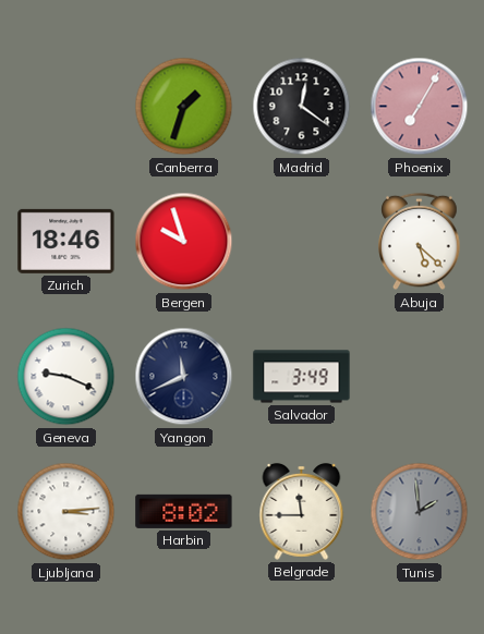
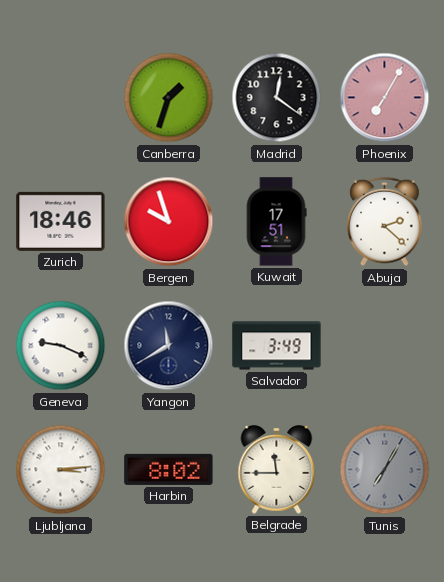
Kuwait: none -> 17:51
Abuja: 5:22 -> 2:22
Yangon: 11:41 -> 11:40
Tunis: 1:59 -> 7:05
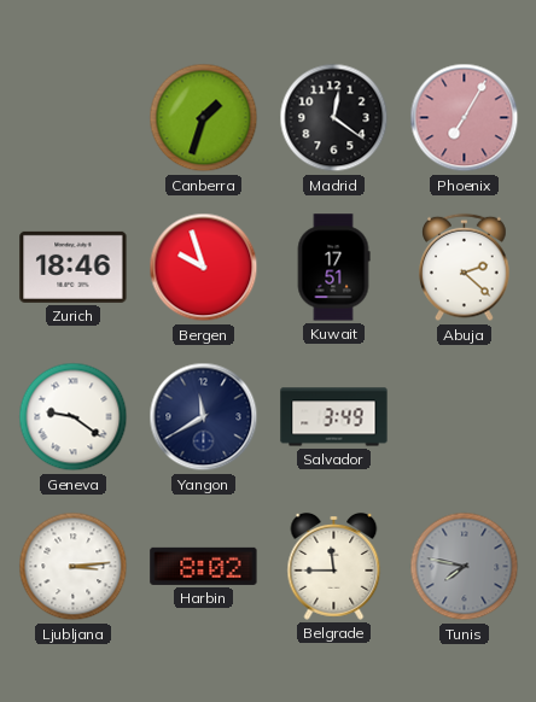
Geneva: 9:19 -> 9:21
Tunis: 7:05 -> 7:47
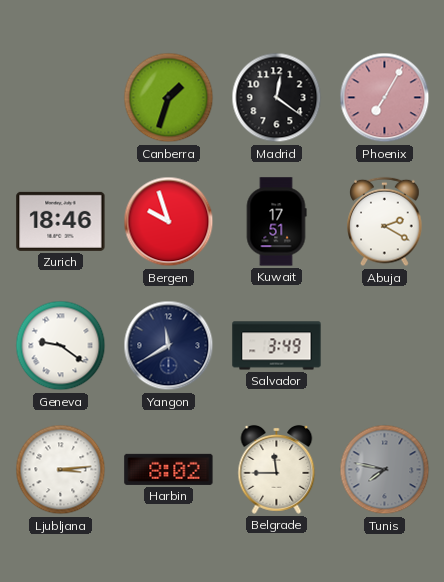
Abuja: 2:22 -> 2:20
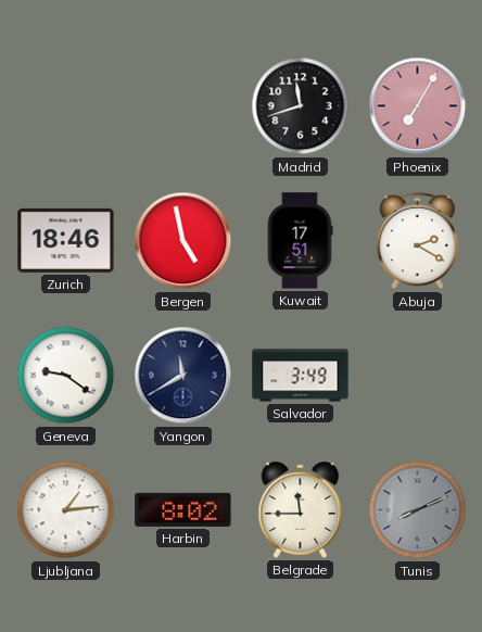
Canberra: 1:33 -> none
Madrid: 12:21 -> 11:42
Bergen: 9:57 -> 4:58
Ljubljana: 3:14 -> 1:14
Tunis: 7:47 -> 8:11
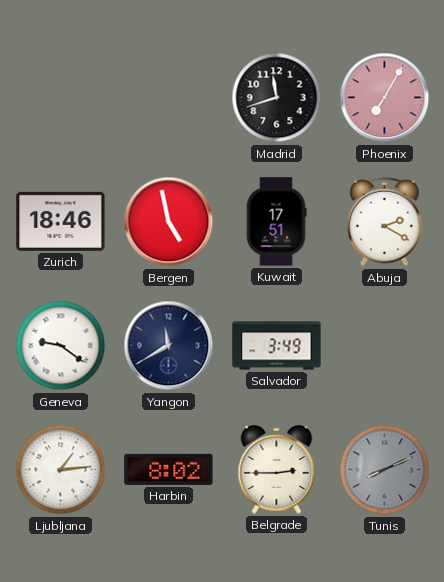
Belgrade: 11:45 -> 2:45
